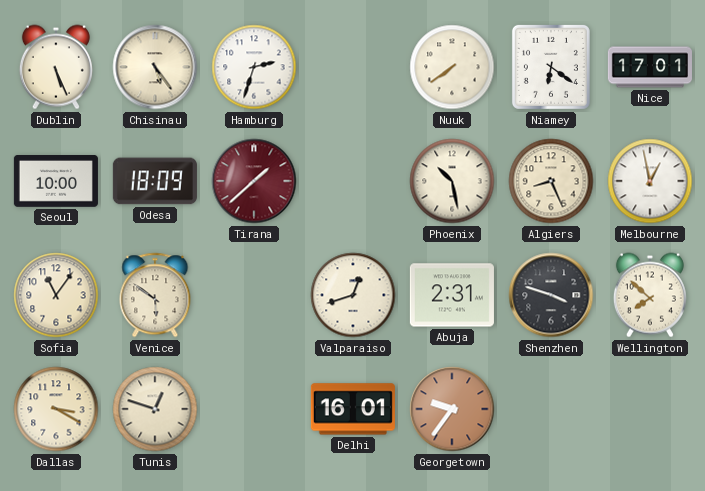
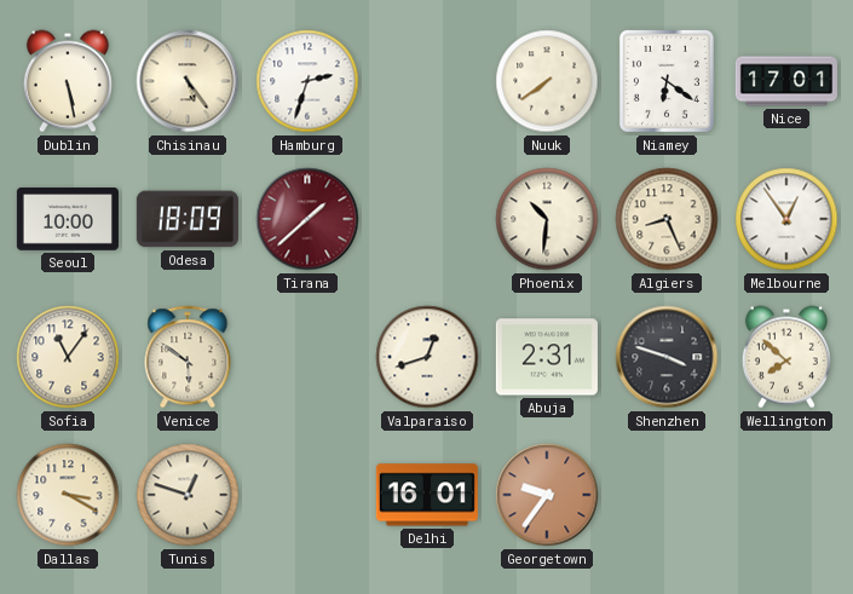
Dublin: 5:26 -> 5:28
Phoenix: 10:28 -> 10:31
Melbourne: 12:58 -> 12:54
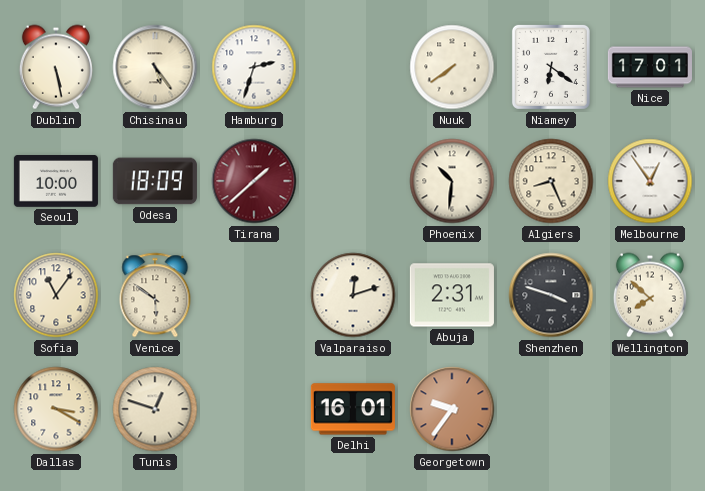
Valparaiso: 12:42 -> 12:12
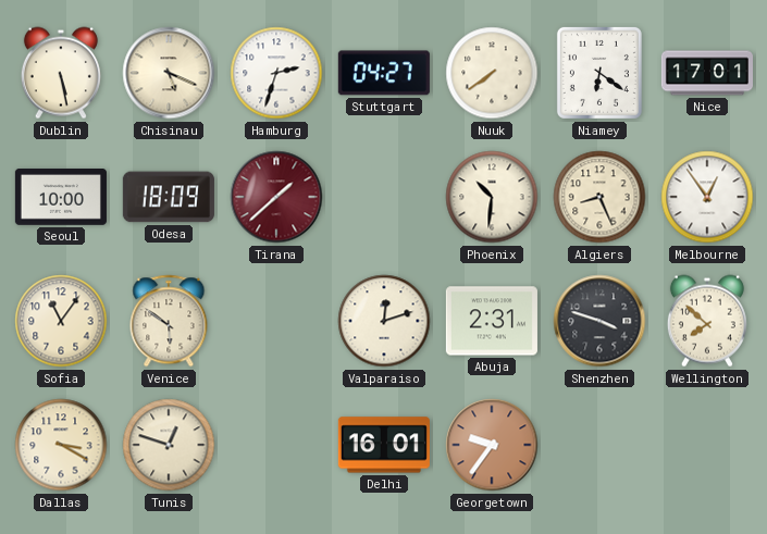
Chisinau: 5:24 -> 5:19
Stuttgart: none -> 04:27
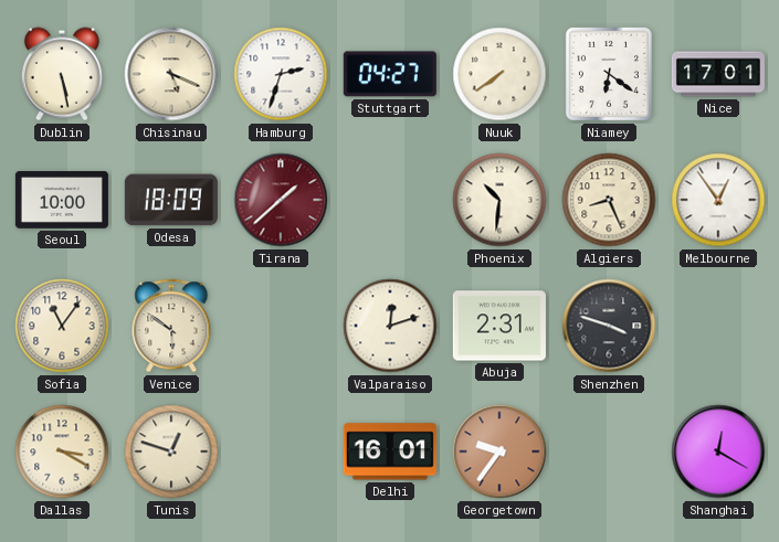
Wellington: 7:52 -> none
Shanghai: none -> 12:20
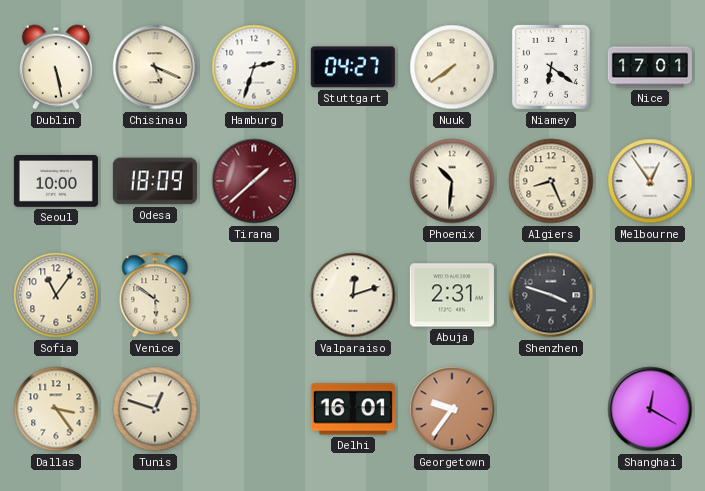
Dallas: 3:20 -> 3:24
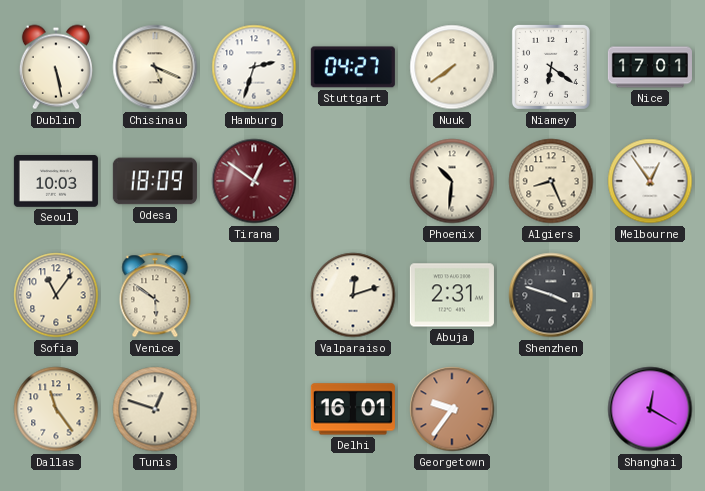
Seoul: 10:00 -> 10:03
Tirana: 1:38 -> 12:51
Dallas: 3:24 -> 11:24
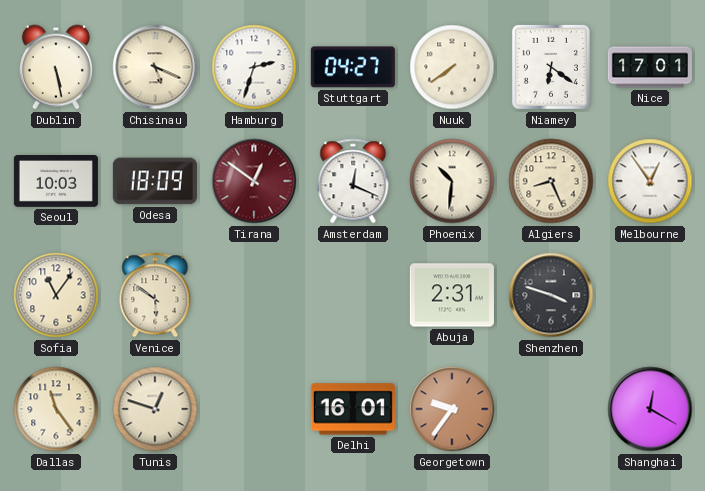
Amsterdam: none -> 12:19
Valparaiso: 12:12 -> none
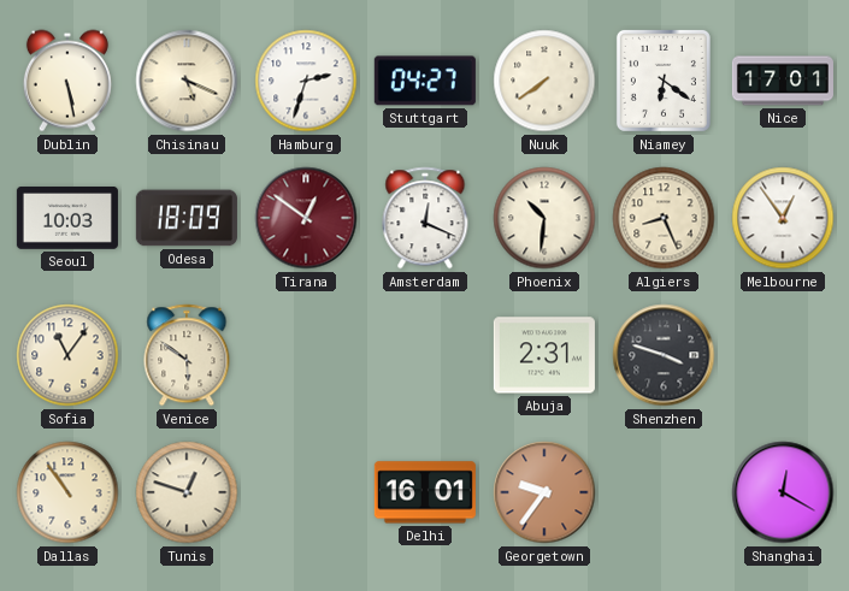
Dallas: 11:24 -> 10:54
